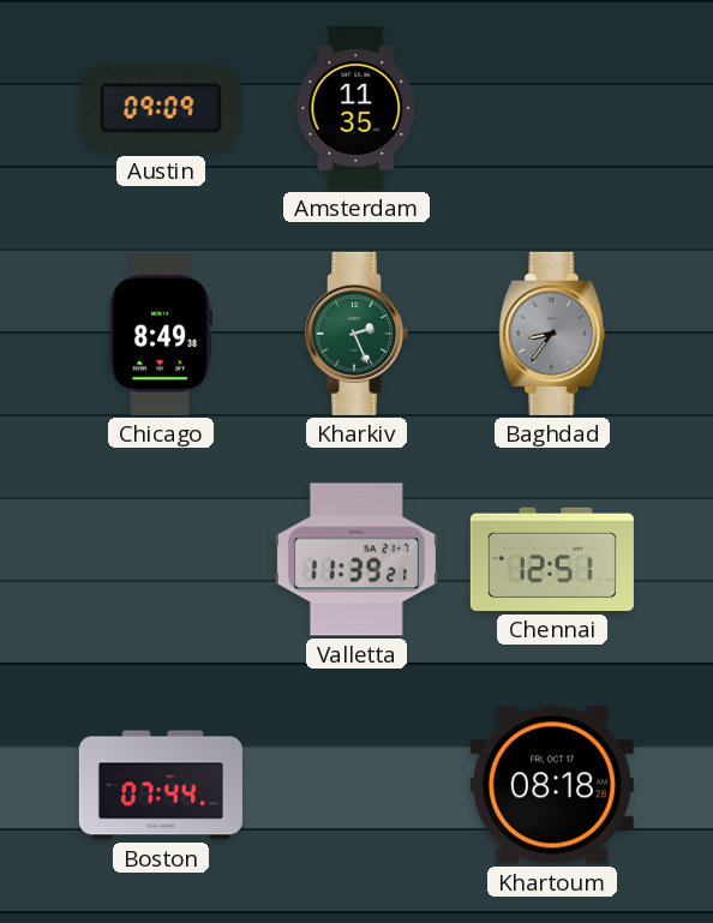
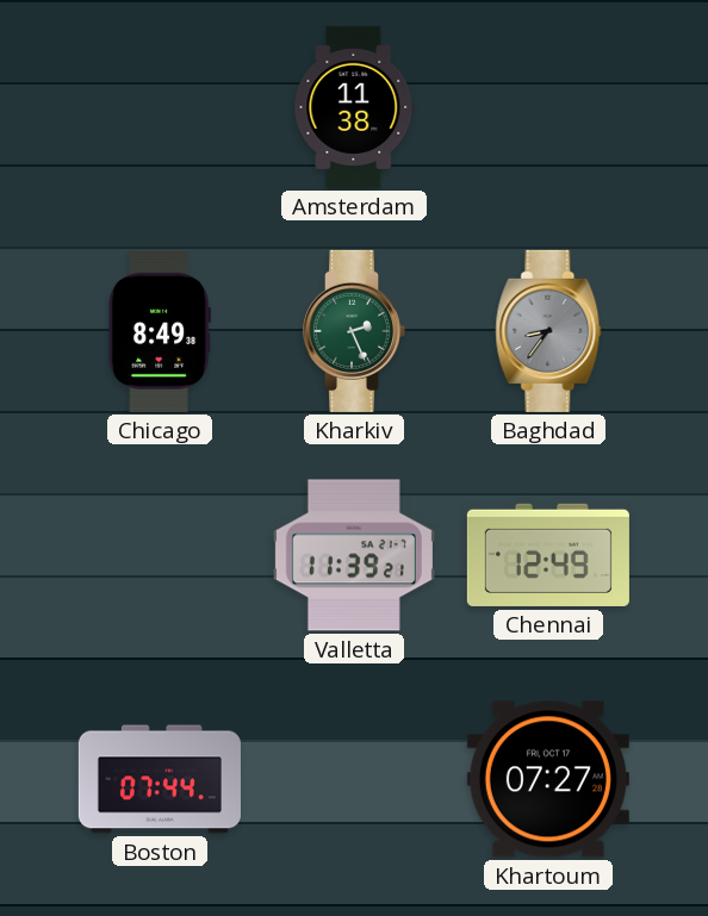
Austin: 09:09 -> none
Amsterdam: 11:35 -> 11:38
Chennai: 12:51 -> 12:49
Khartoum: 08:18 -> 07:27
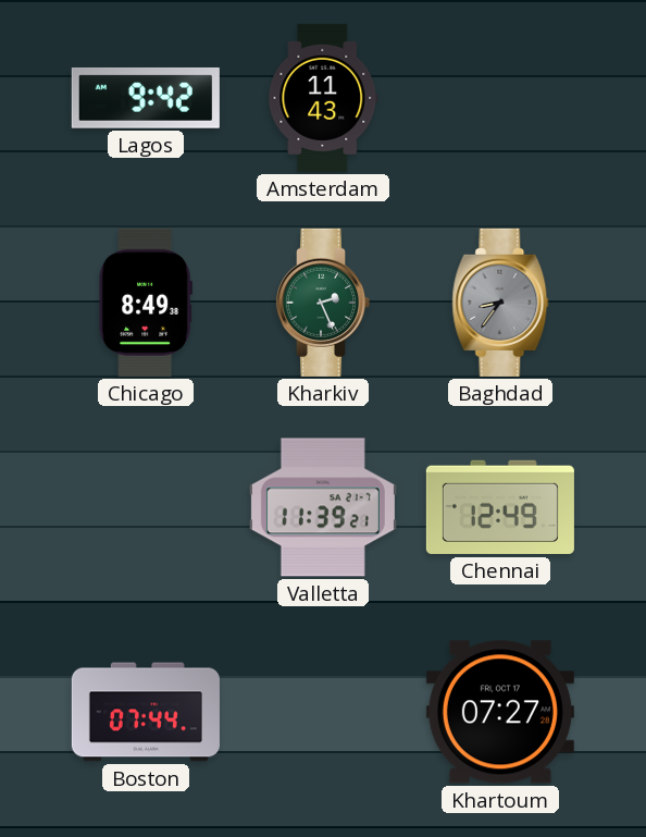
Lagos: none -> 9:42
Amsterdam: 11:38 -> 11:43
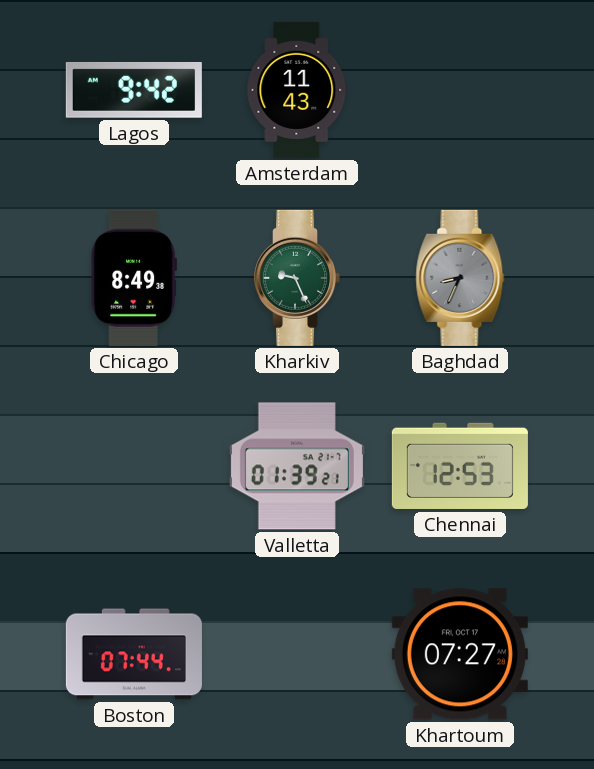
Kharkiv: 2:26 -> 9:26
Baghdad: 8:36 -> 8:34
Valletta: 11:39 -> 01:39
Chennai: 12:49 -> 12:53
